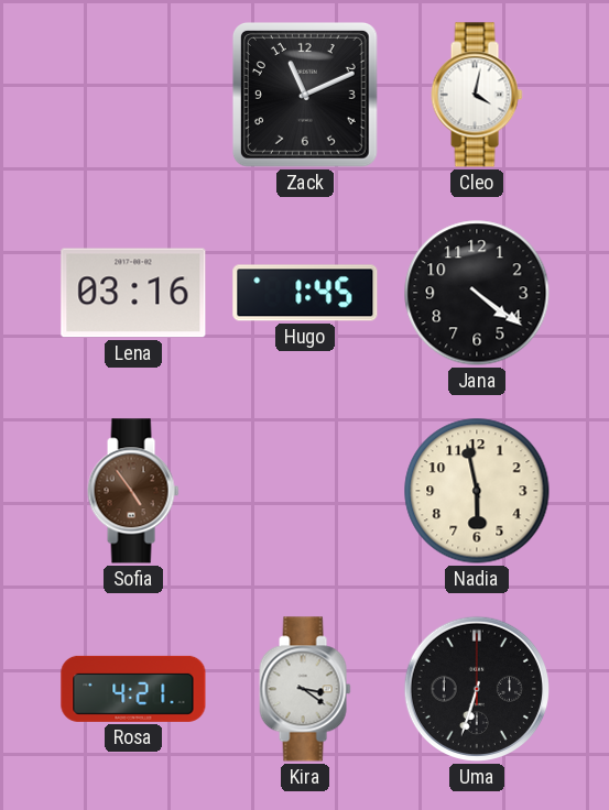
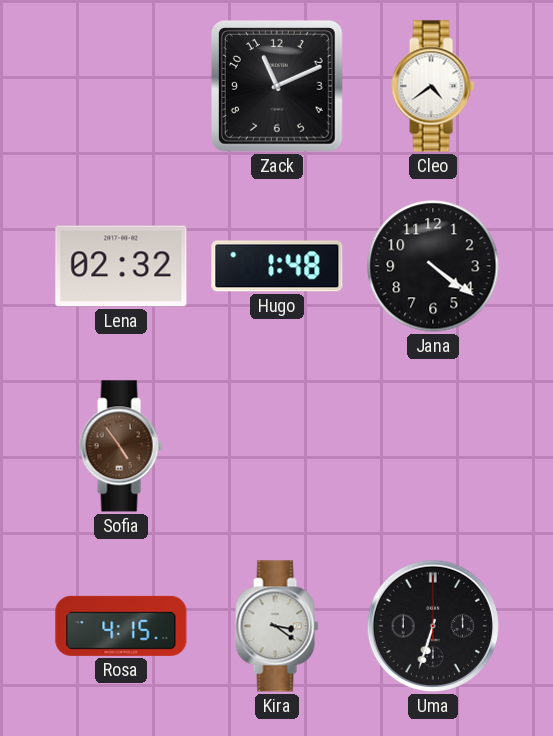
Cleo: 4:02 -> 4:39
Lena: 03:16 -> 02:32
Hugo: 1:45 -> 1:48
Nadia: 5:58 -> none
Rosa: 4:21 -> 4:15
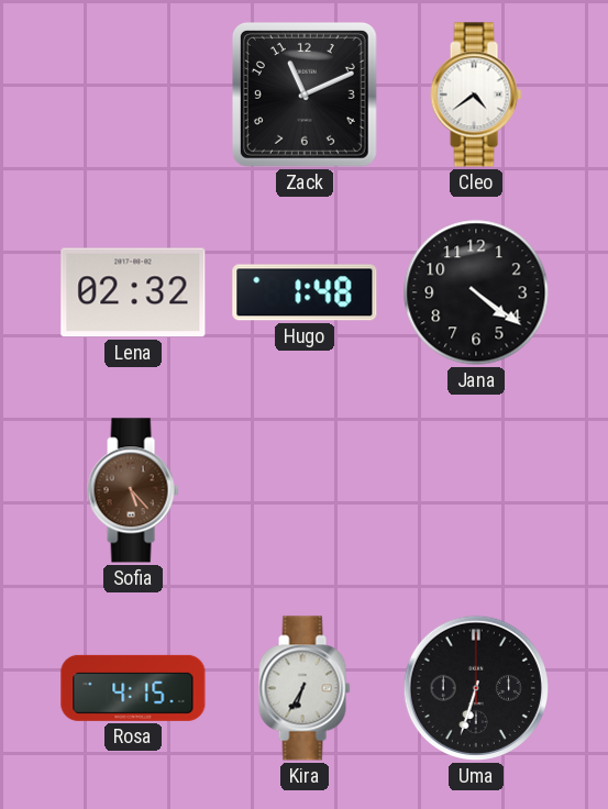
Sofia: 4:54 -> 5:23
Kira: 3:21 -> 6:35
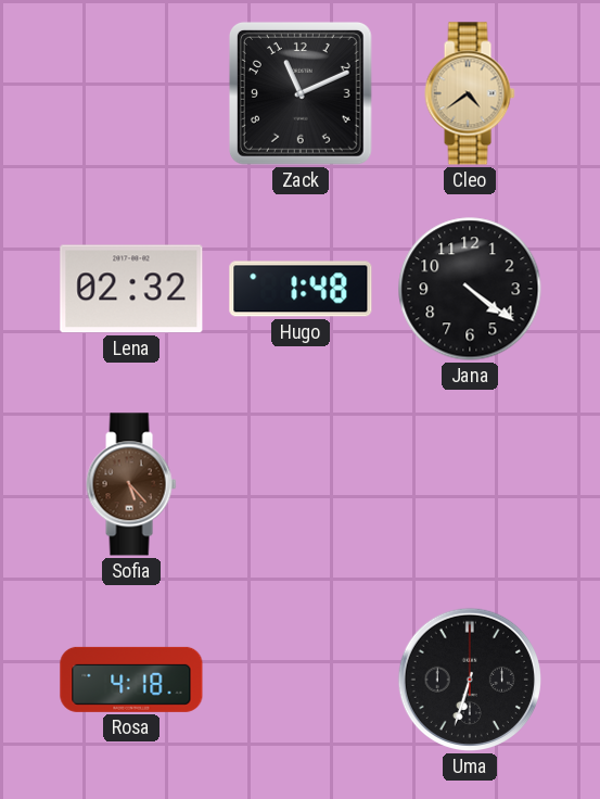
Cleo dial: white -> champagne
Rosa: 4:15 -> 4:18
Kira: 6:35 -> none
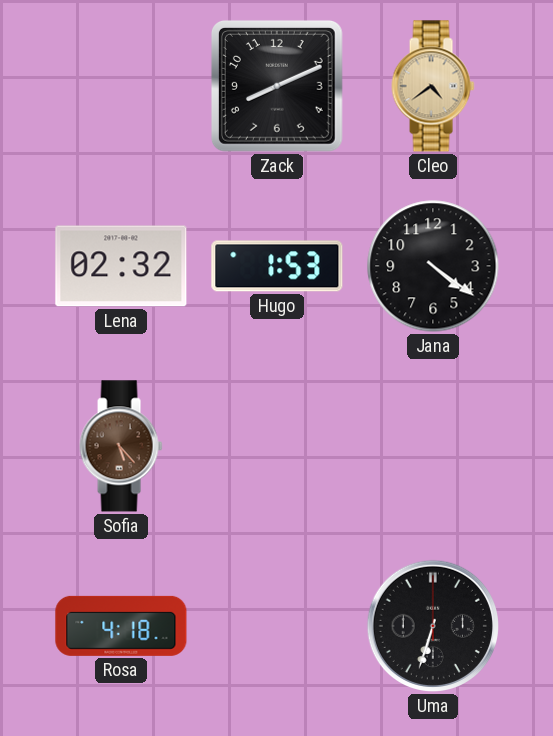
Zack: 11:11 -> 8:11
Hugo: 1:48 -> 1:53
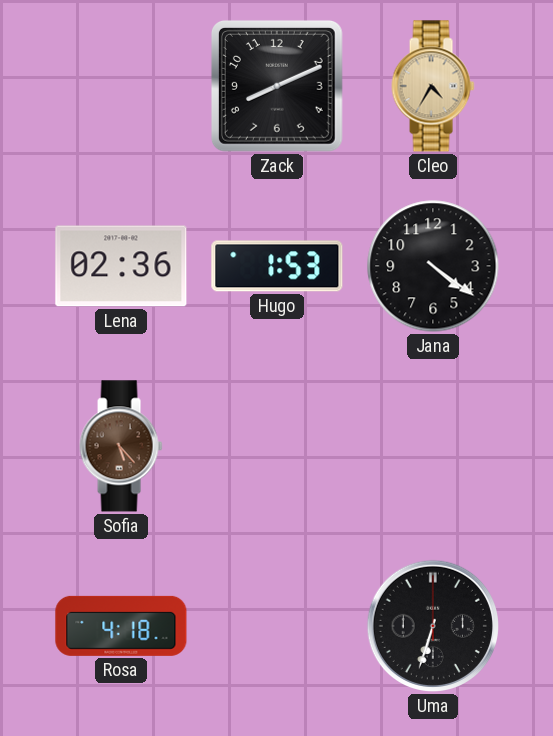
Cleo: 4:39 -> 4:35
Lena: 02:32 -> 02:36
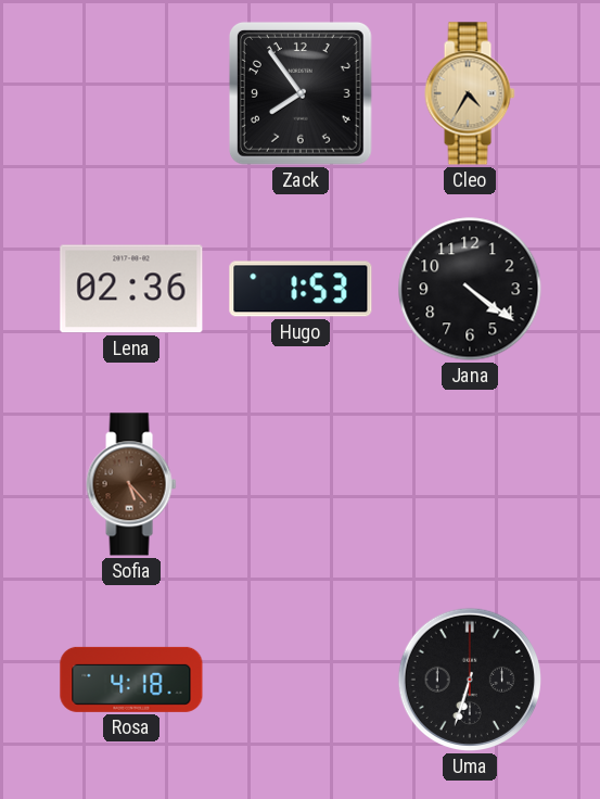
Zack: 8:11 -> 7:54
